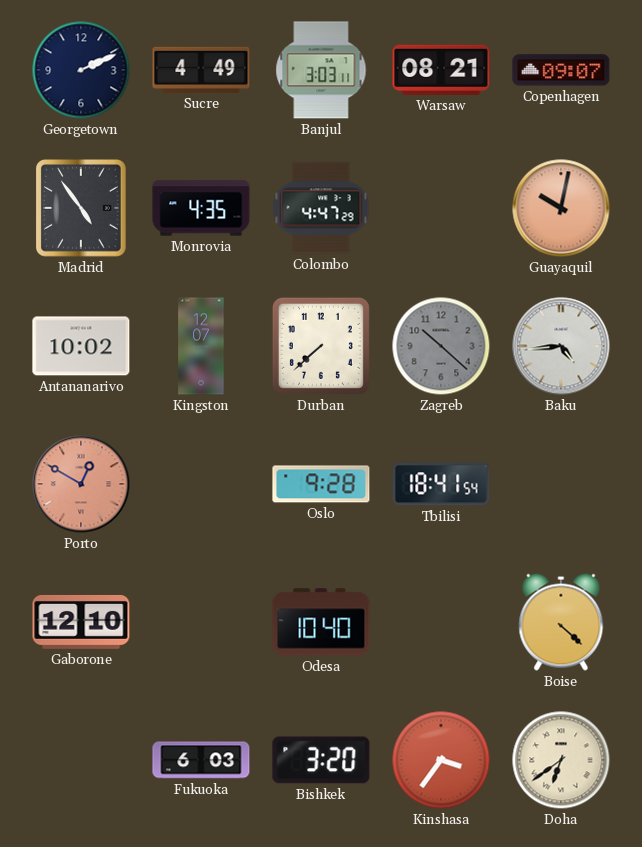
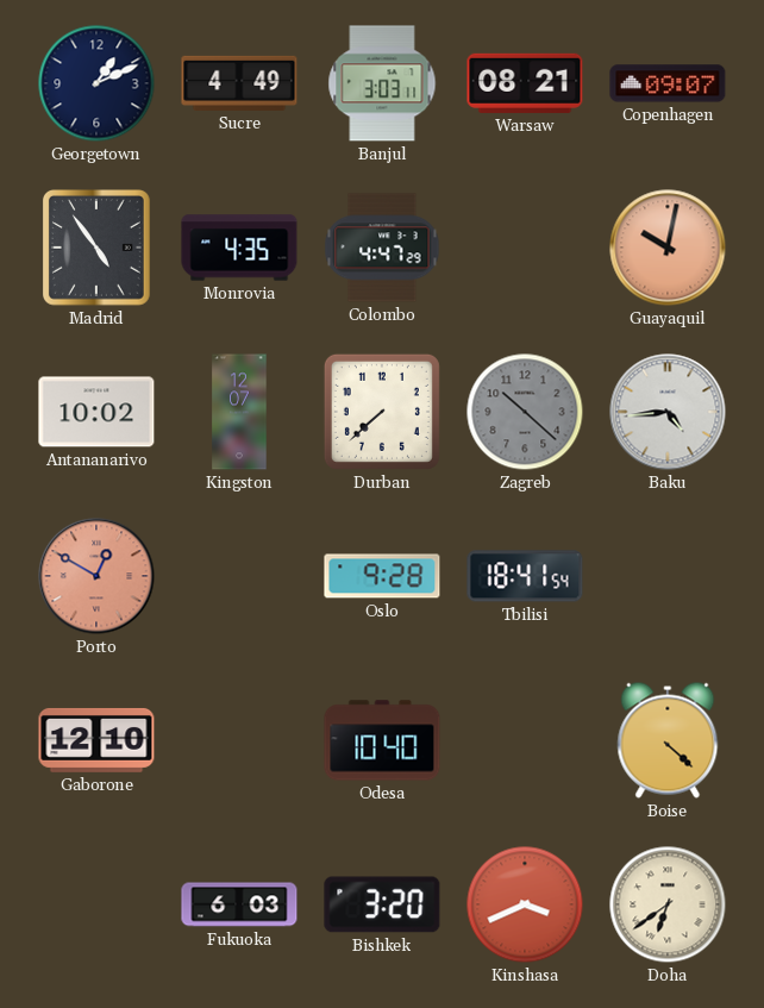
Georgetown: 2:11 -> 1:11
Kinshasa: 3:36 -> 3:41
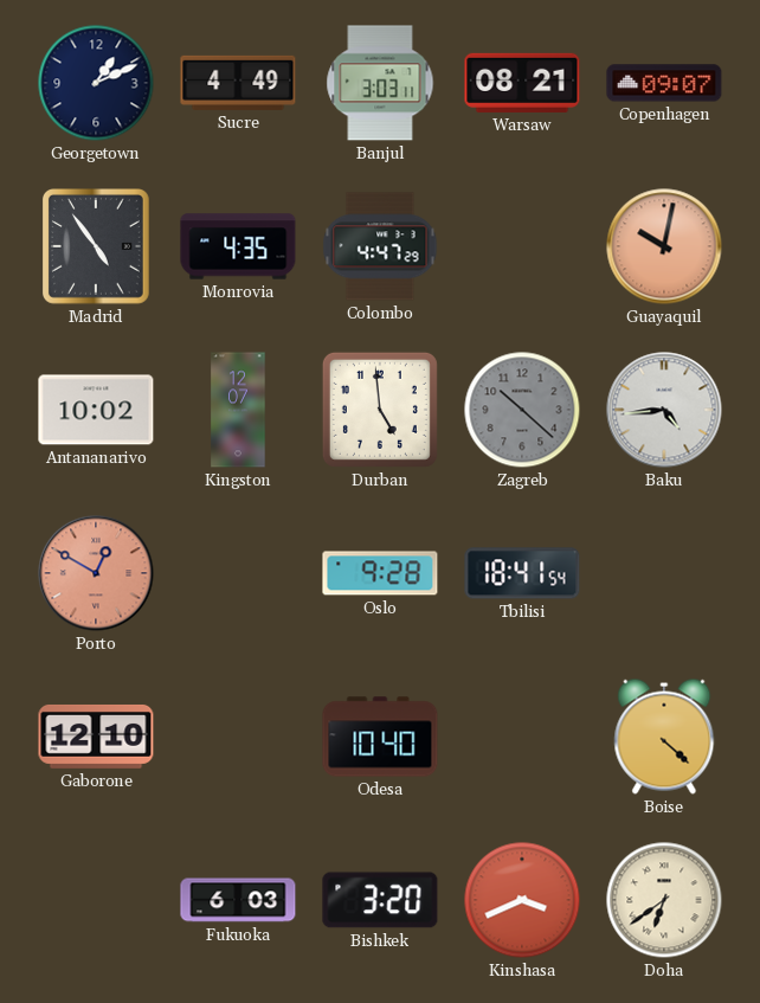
Durban: 7:38 -> 4:59
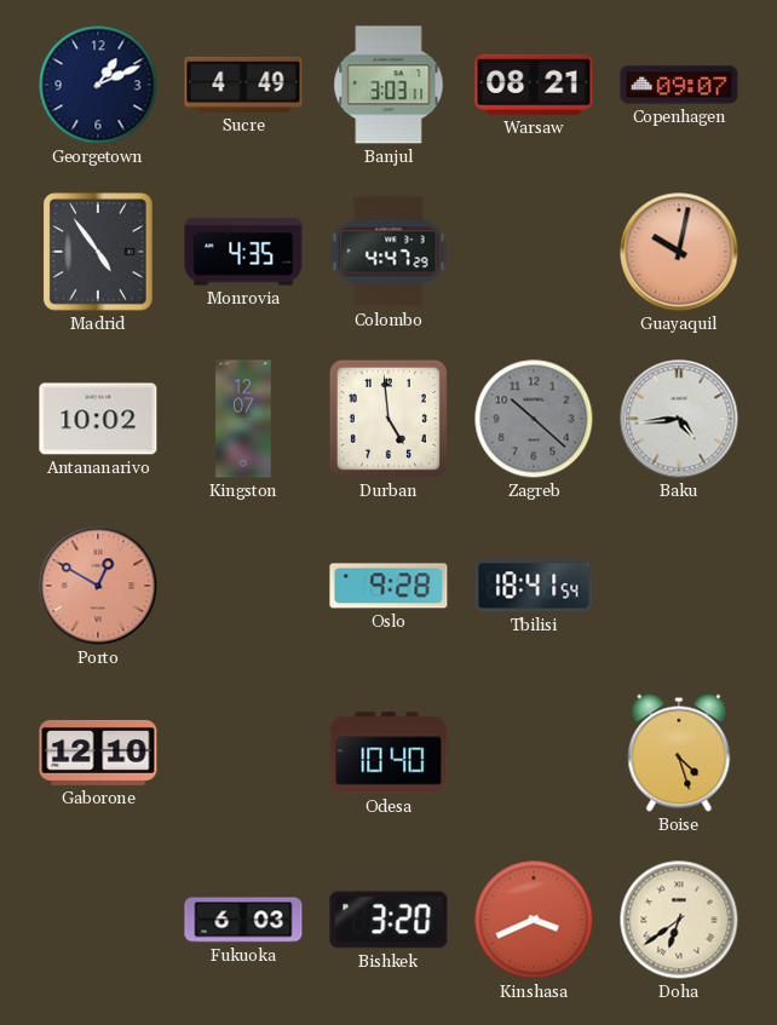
Boise: 4:22 -> 4:27
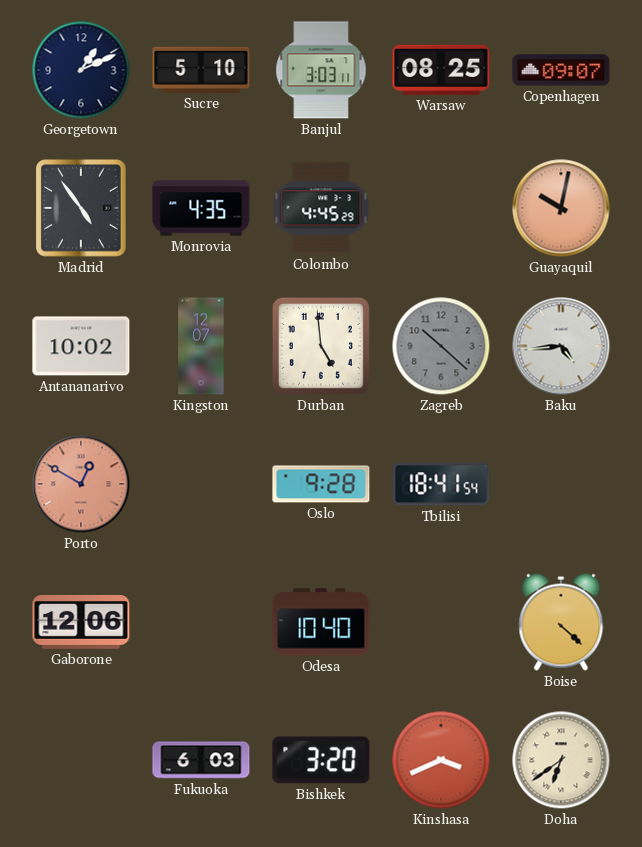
Sucre: 4:49 -> 5:10
Warsaw: 08:21 -> 08:25
Colombo: 4:47 -> 4:45
Gaborone: 12:10 -> 12:06
Boise: 4:27 -> 4:22
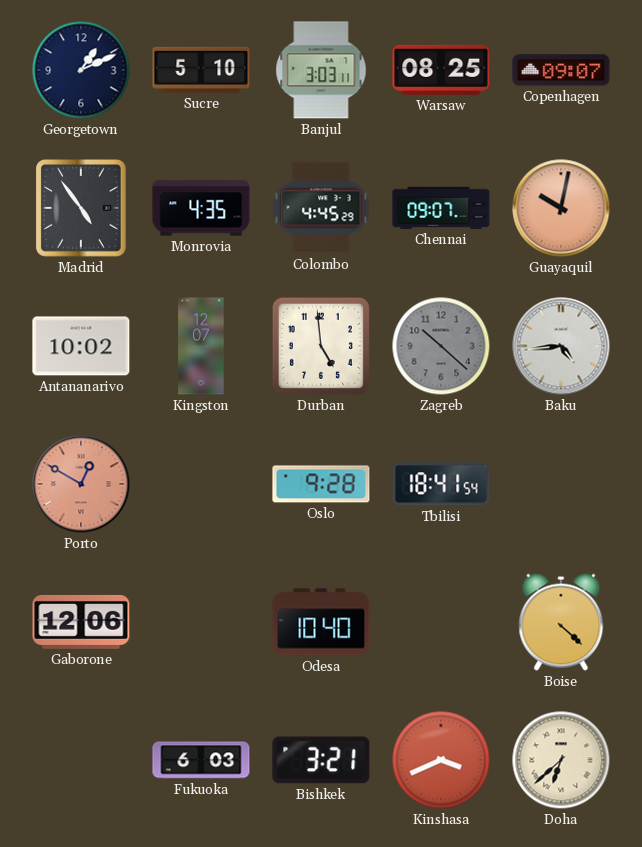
Chennai: none -> 09:07
Bishkek: 3:20 -> 3:21
Doha: 6:39 -> 6:38
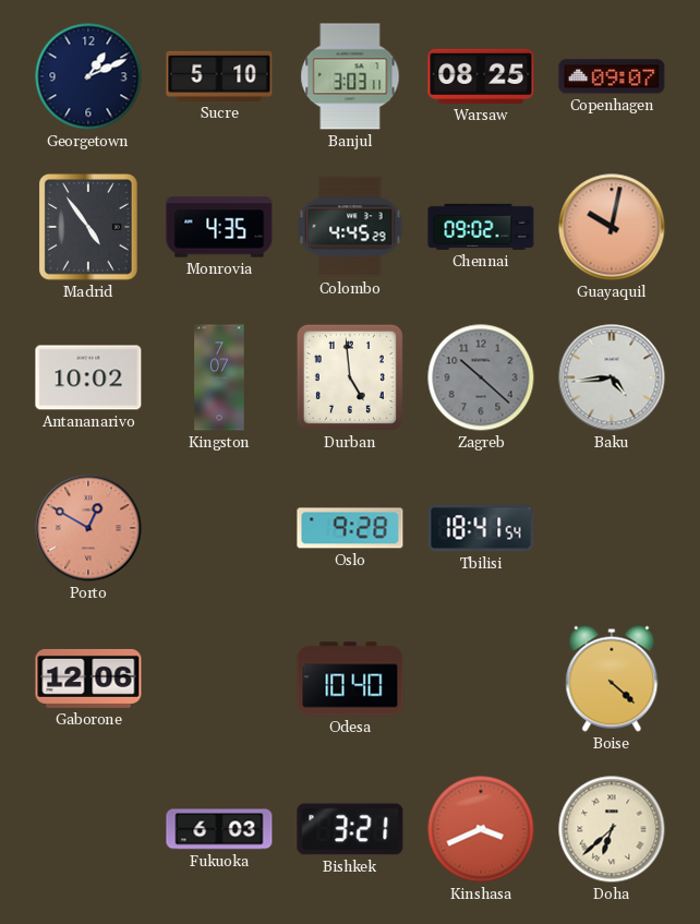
Chennai: 09:07 -> 09:02
Kingston: 12:07 -> 7:07
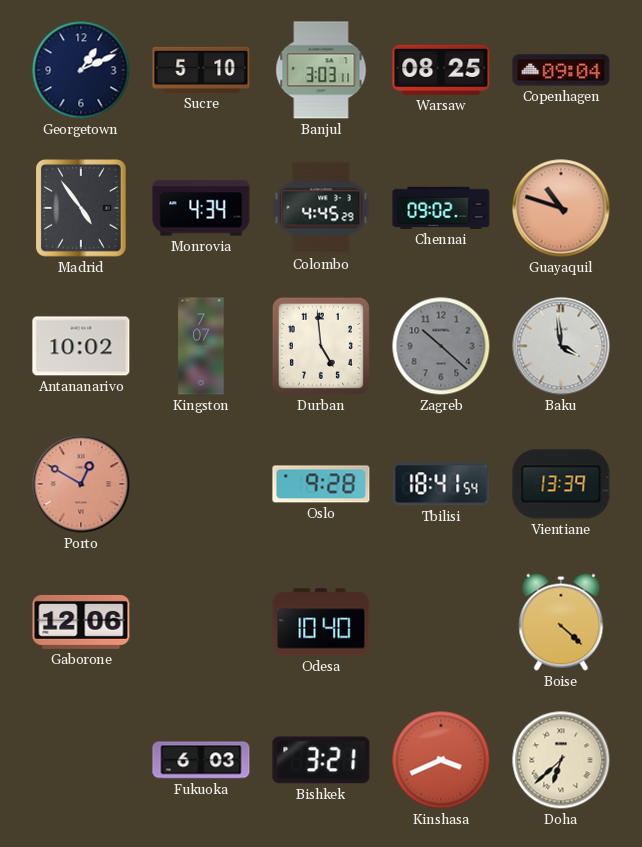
Copenhagen: 09:07 -> 09:04
Monrovia: 4:35 -> 4:34
Guayaquil: 10:02 -> 10:48
Baku: 4:44 -> 3:59
Vientiane: none -> 13:39
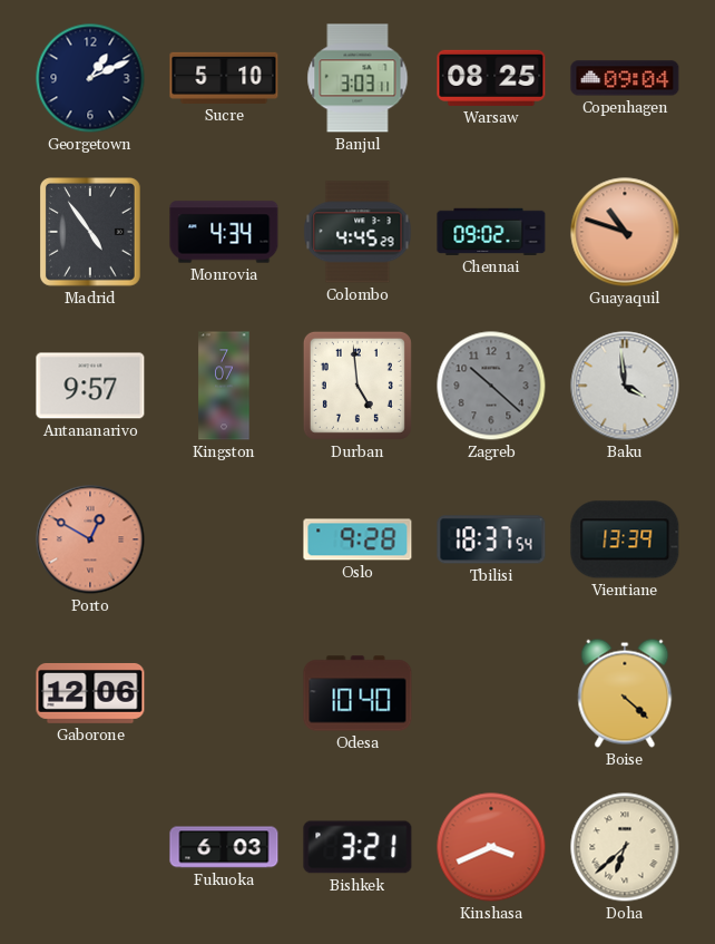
Antananarivo: 10:02 -> 9:57
Tbilisi: 18:41 -> 18:37
